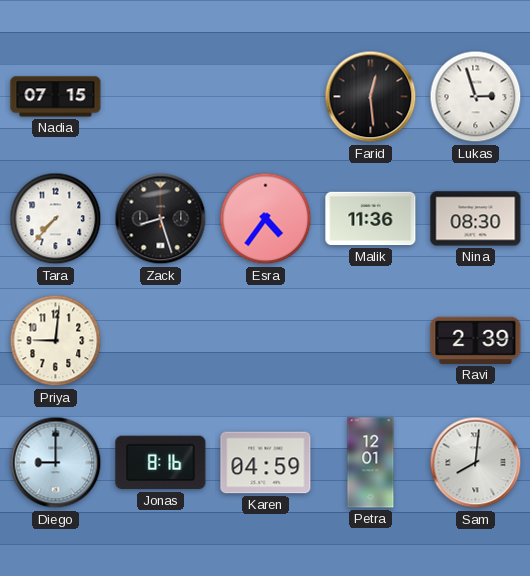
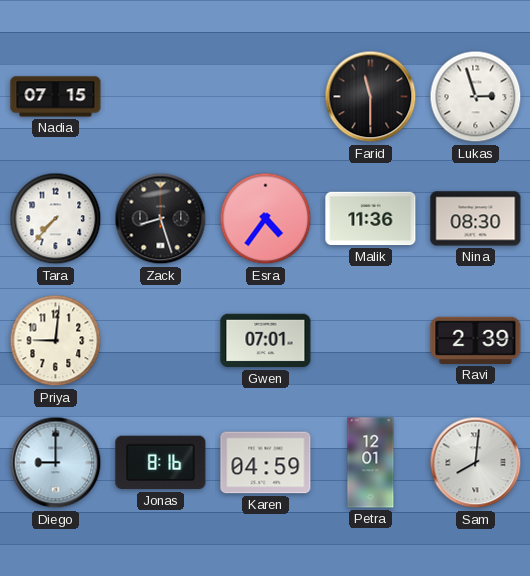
Farid: 12:29 -> 11:30
Gwen: none -> 07:01
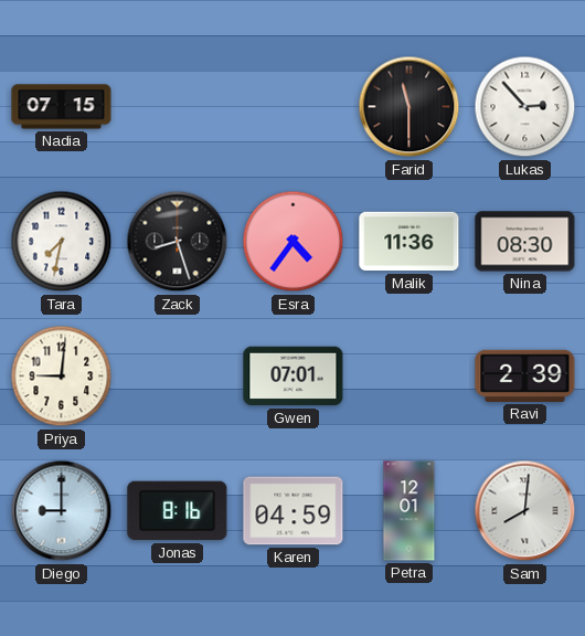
Lukas: 2:57 -> 2:53
Tara: 7:37 -> 7:32
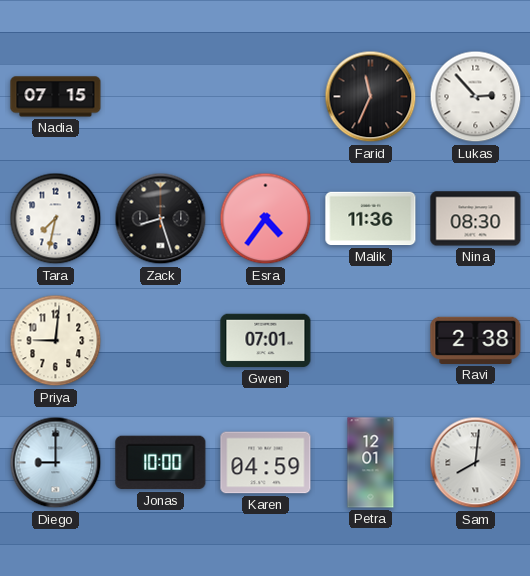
Farid: 11:30 -> 11:34
Ravi: 2:39 -> 2:38
Jonas: 8:16 -> 10:00
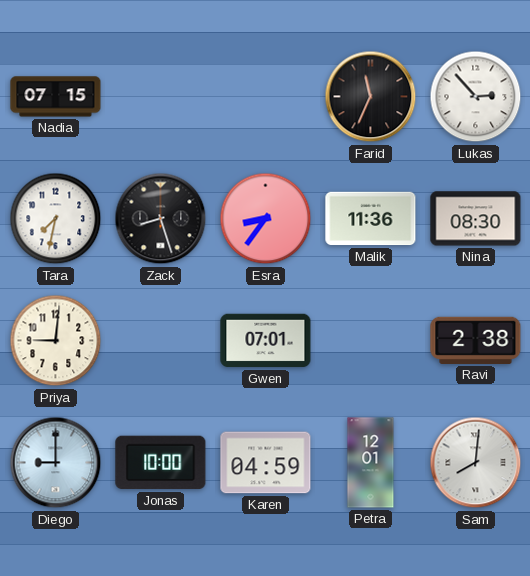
Esra: 4:36 -> 8:36
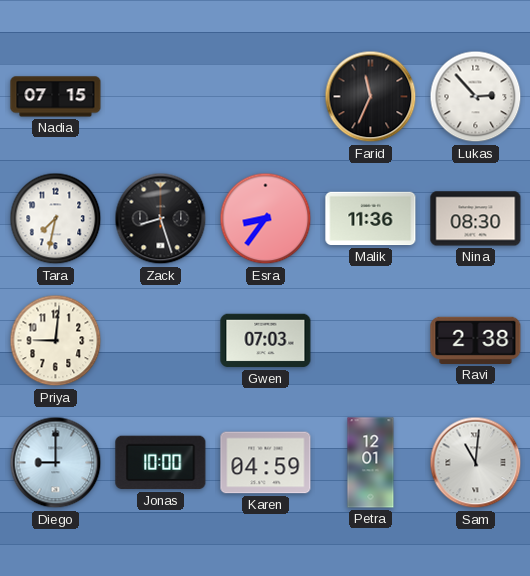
Gwen: 07:01 -> 07:03
Sam: 8:01 -> 11:01
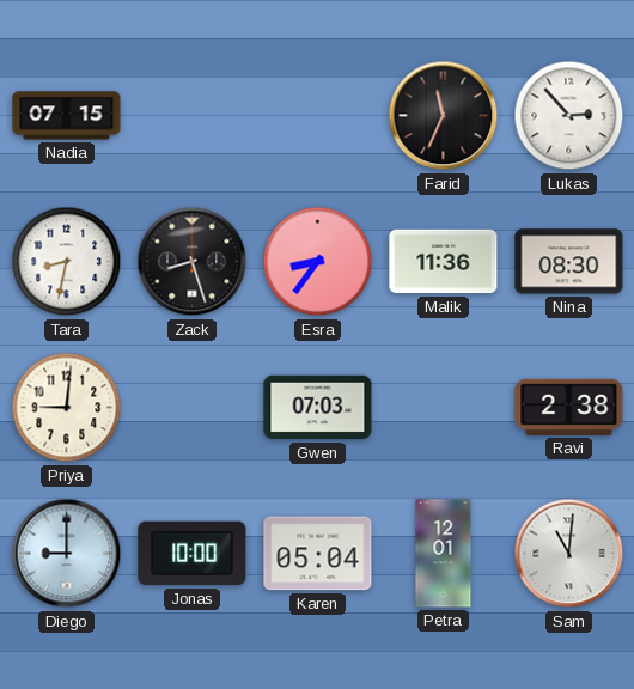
Tara: 7:32 -> 8:32
Karen: 04:59 -> 05:04
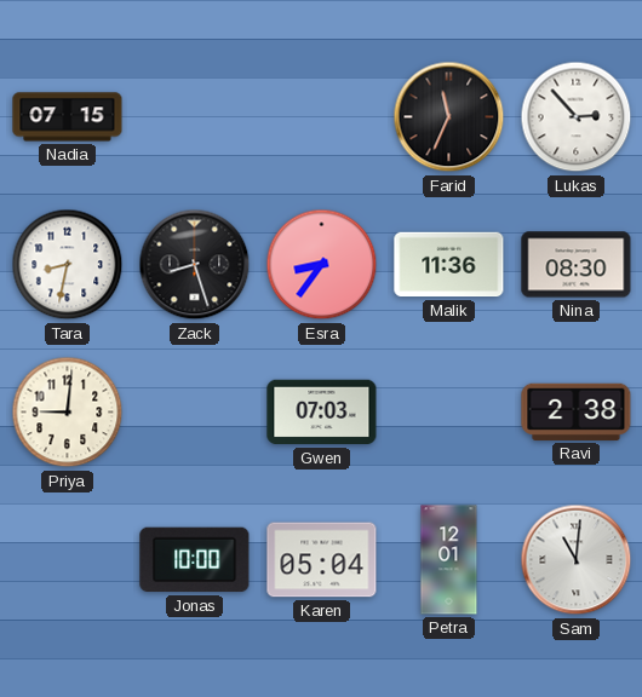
Diego: 9:00 -> none
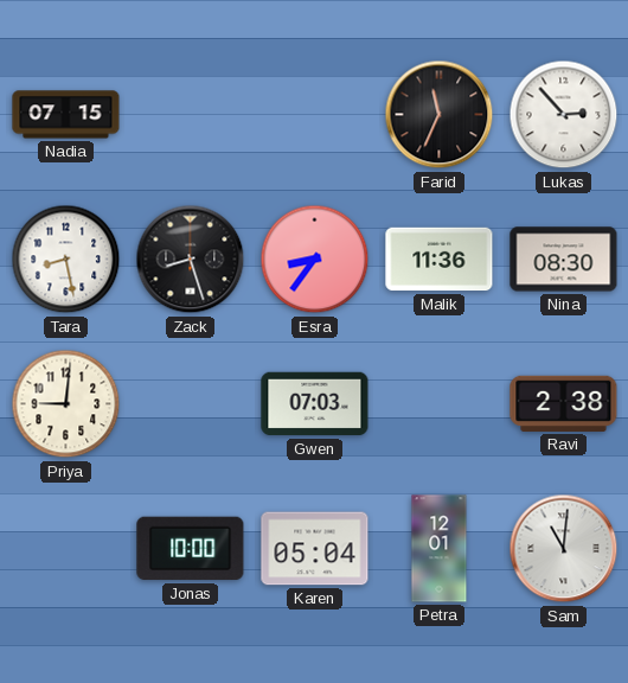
Tara: 8:32 -> 8:28
